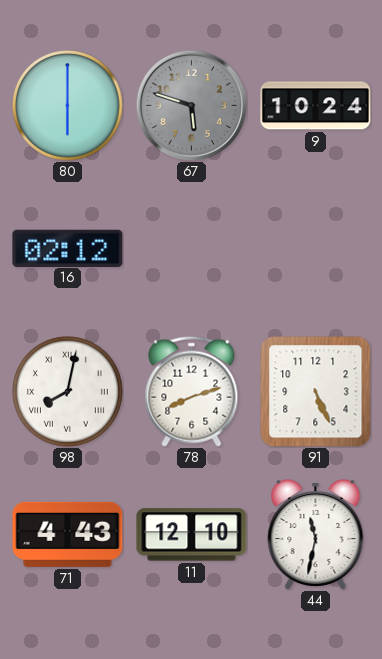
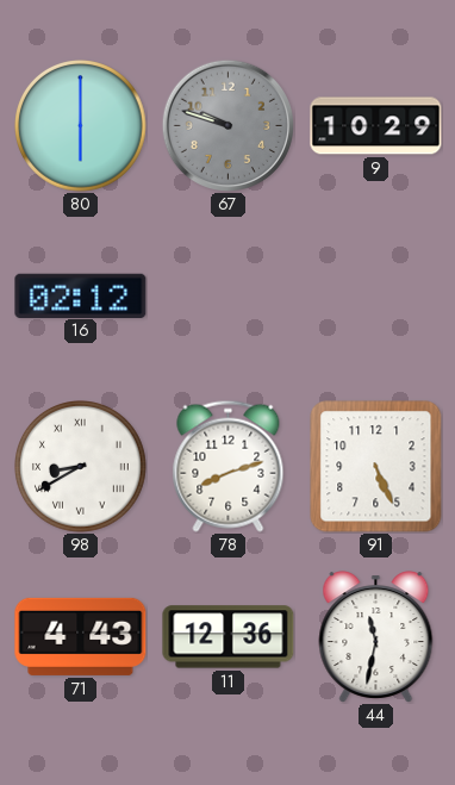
67: 5:48 -> 9:48
9: 10:24 -> 10:29
98: 8:02 -> 8:40
11: 12:10 -> 12:36
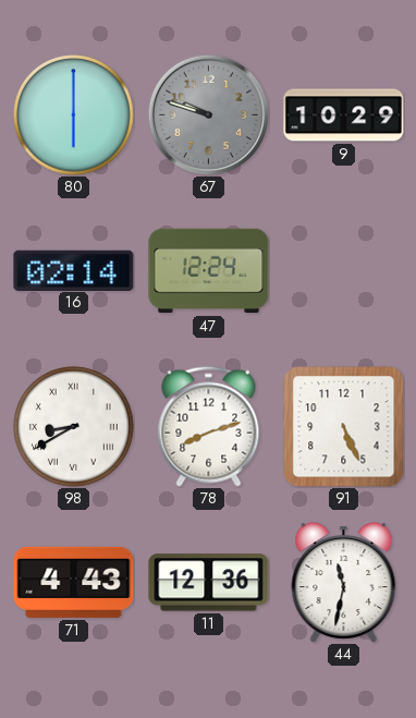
16: 02:12 -> 02:14
47: none -> 12:24
